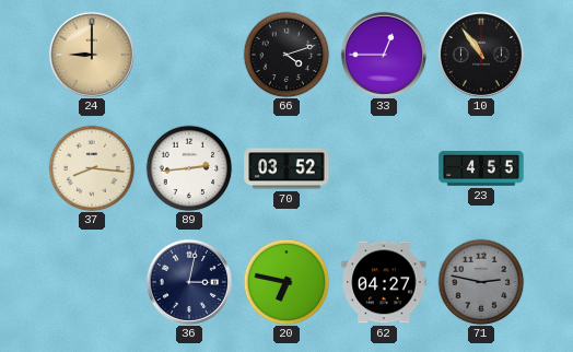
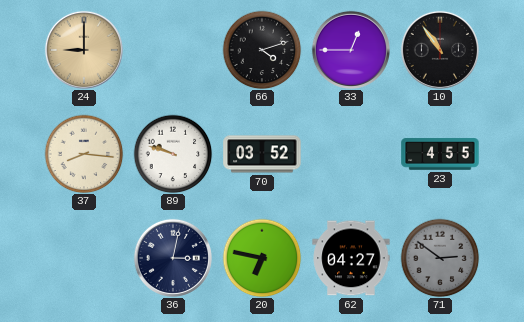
89: 2:44 -> 9:48
71: 2:47 -> 2:51
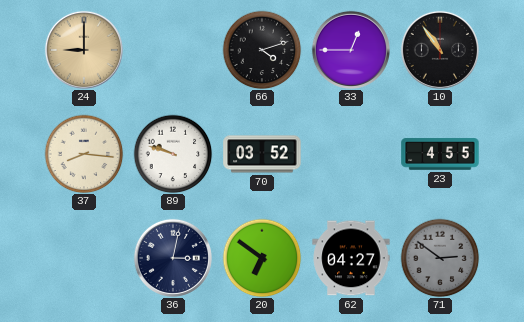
20: 6:47 -> 6:51
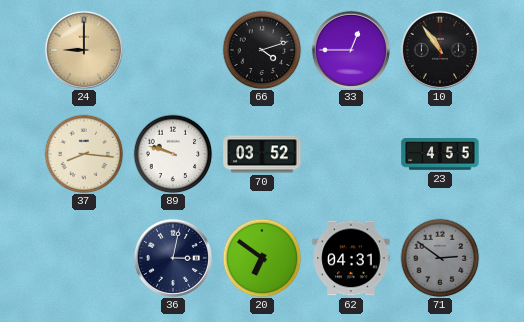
62: 04:27 -> 04:31
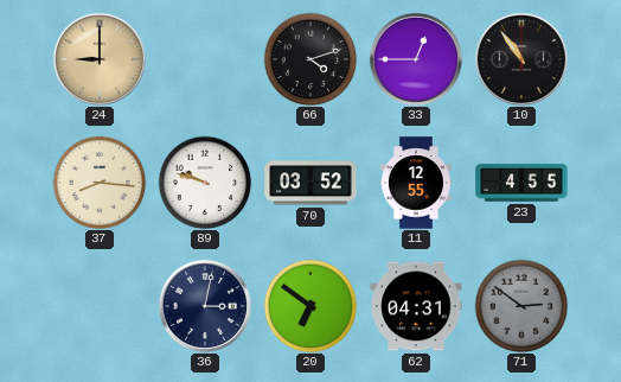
11: none -> 12:55
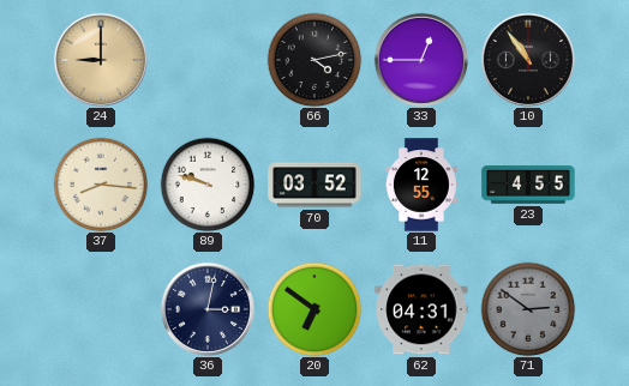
66: 4:12 -> 4:13
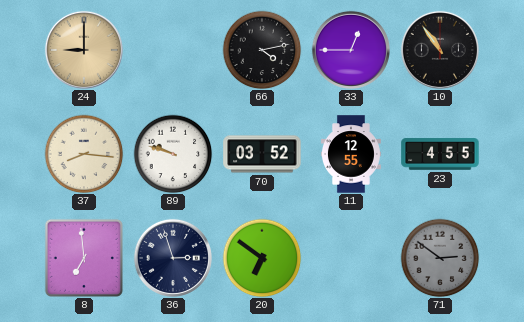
8: none -> 6:59
36: 3:02 -> 2:57
62: 04:31 -> none
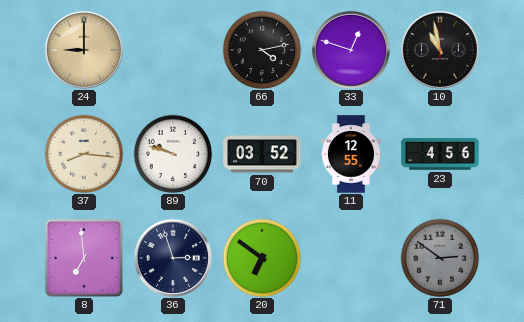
33: 12:45 -> 12:48
10: 10:54 -> 10:58
23: 4:55 -> 4:56
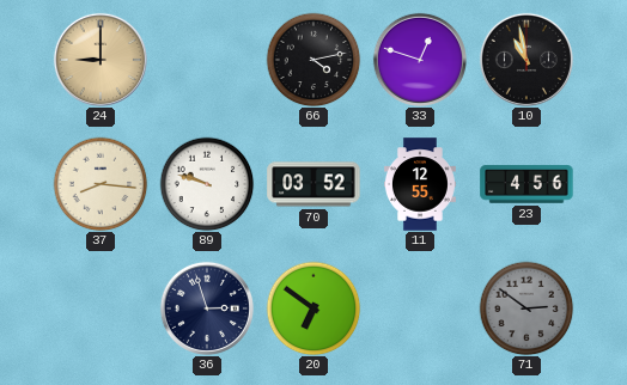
8: 6:59 -> none
